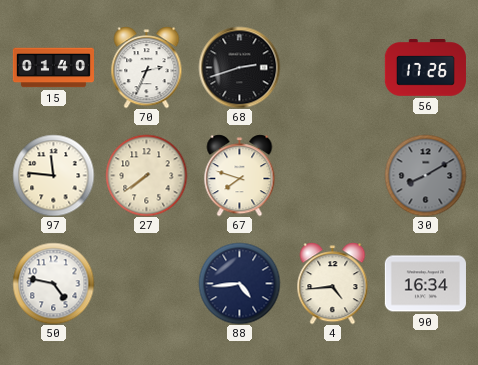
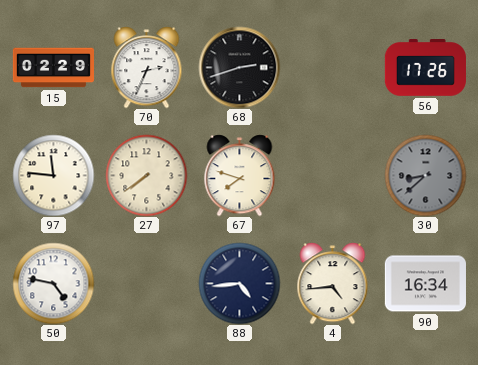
15: 01:40 -> 02:29
30: 8:10 -> 8:38
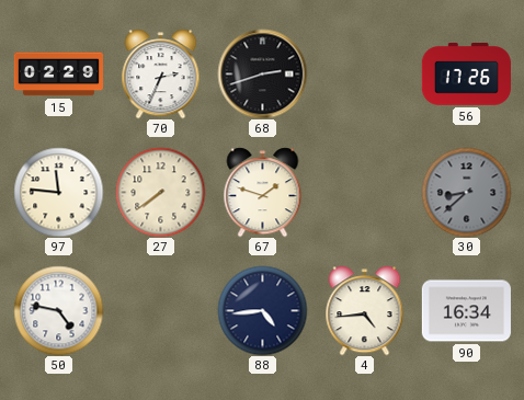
67: 7:48 -> 1:48
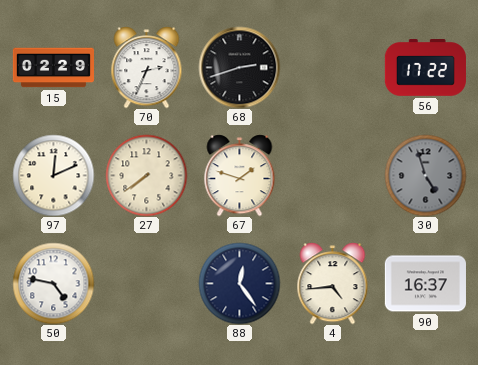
56: 17:26 -> 17:22
97: 11:46 -> 12:11
30: 8:38 -> 4:57
88: 4:44 -> 12:24
90: 16:34 -> 16:37
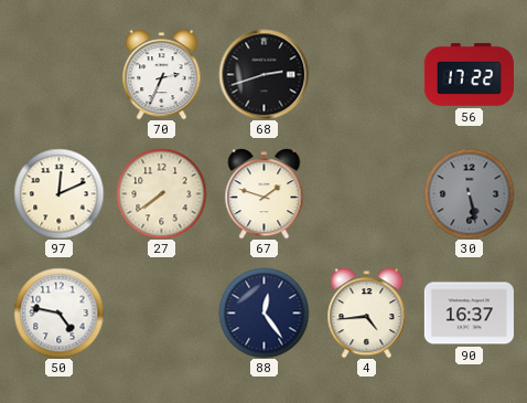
15: 02:29 -> none
30: 4:57 -> 5:28
